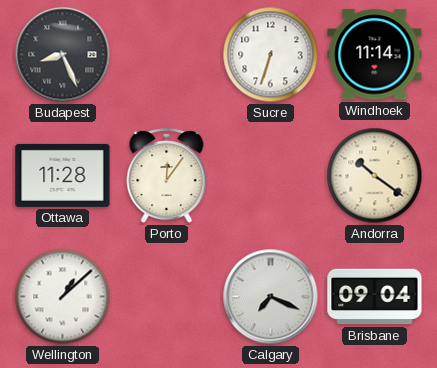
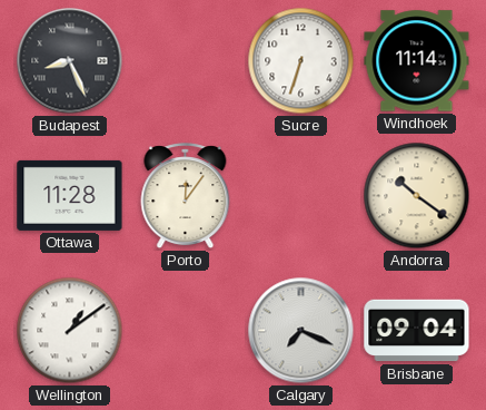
Wellington: 1:08 -> 1:09
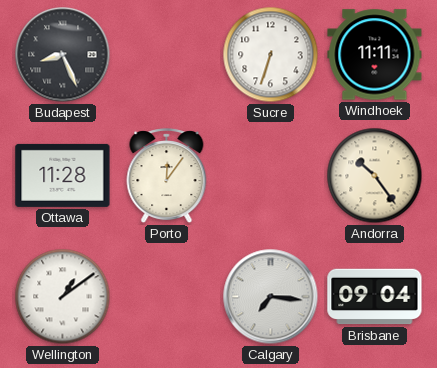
Windhoek: 11:14 -> 11:11
Andorra: 10:21 -> 10:24
Calgary: 7:19 -> 7:16
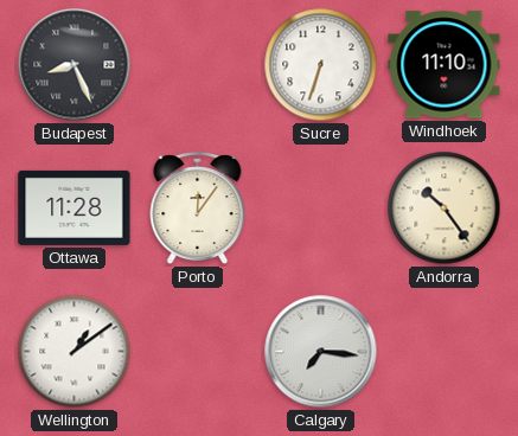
Windhoek: 11:11 -> 11:10
Brisbane: 09:04 -> none
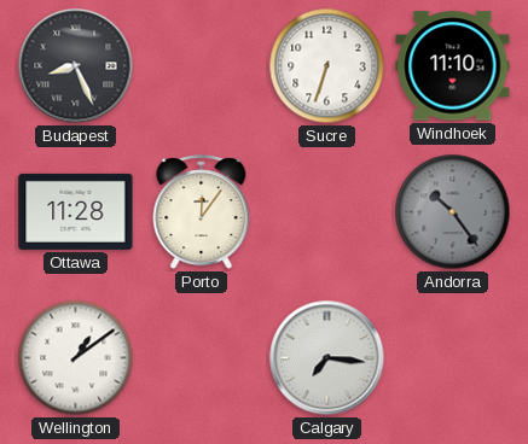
Andorra dial: cream -> grey
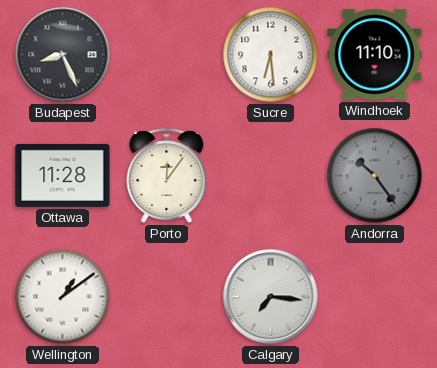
Sucre: 6:33 -> 6:29
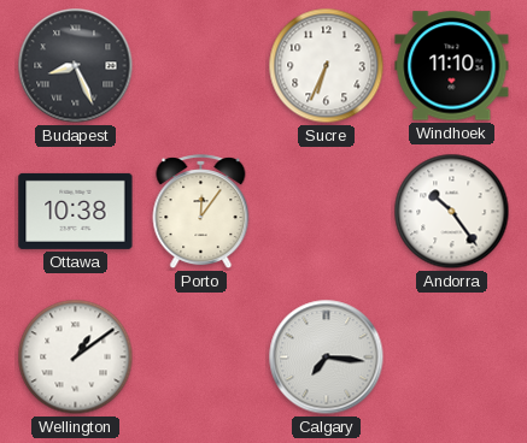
Sucre: 6:29 -> 6:34
Ottawa: 11:28 -> 10:38
Andorra dial: grey -> white
